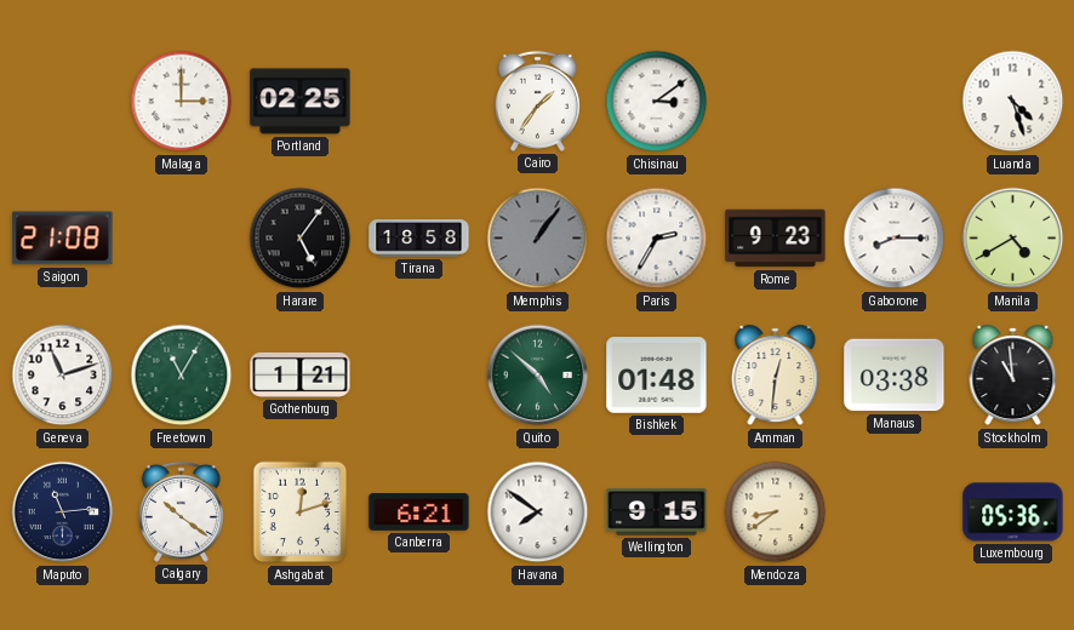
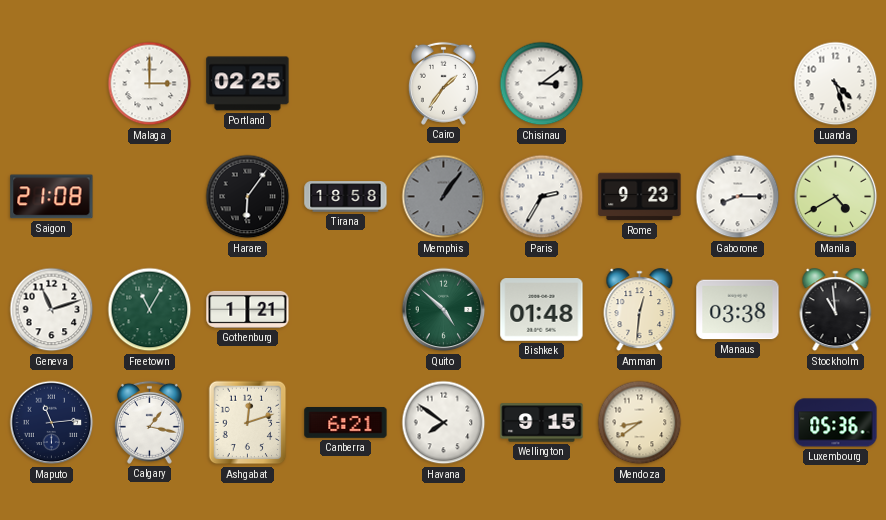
Harare: 5:06 -> 6:06
Calgary: 10:21 -> 1:17
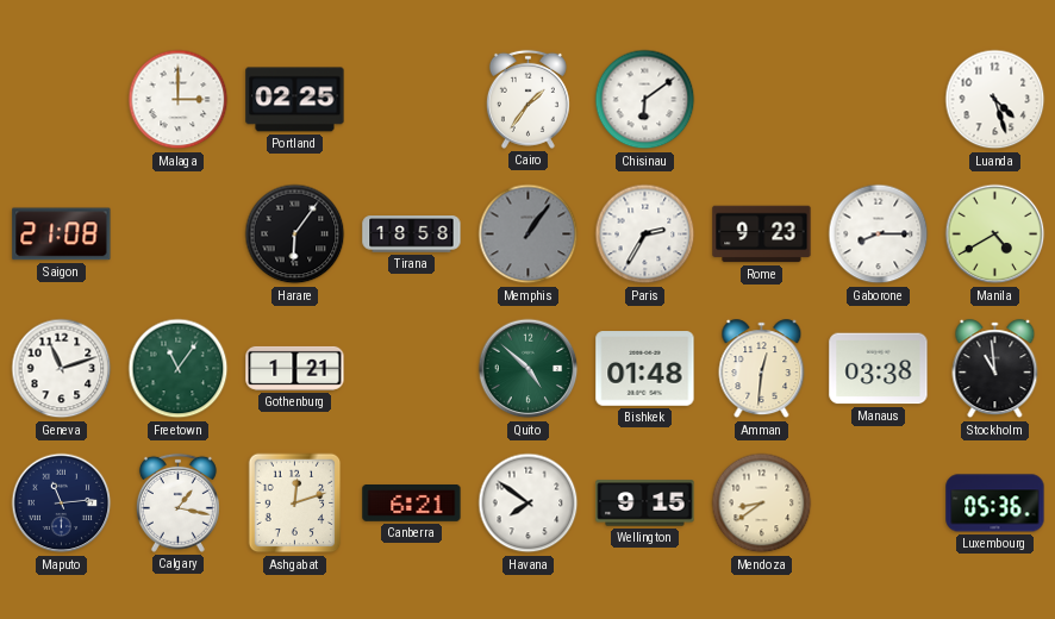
Chisinau: 3:09 -> 6:09
Freetown: 11:05 -> 11:06
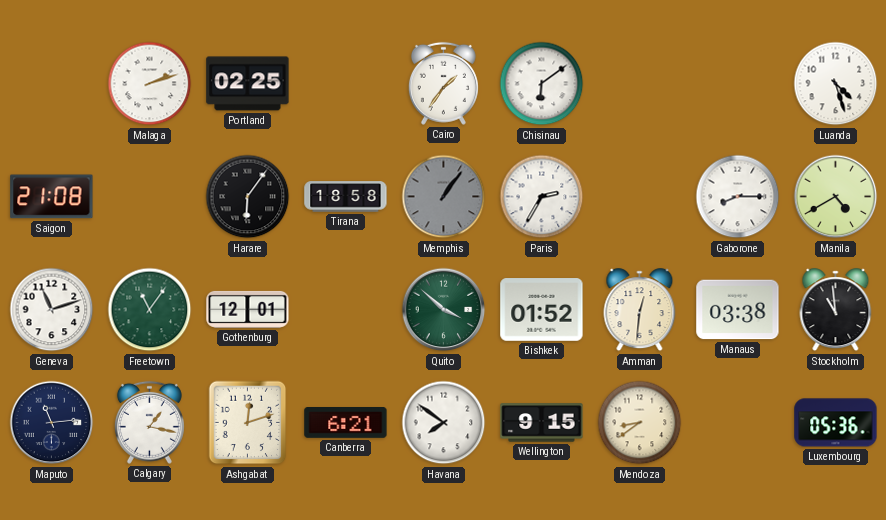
Malaga: 3:00 -> 2:12
Rome: 9:23 -> none
Gothenburg: 1:21 -> 12:01
Quito: 4:52 -> 3:52
Bishkek: 01:48 -> 01:52
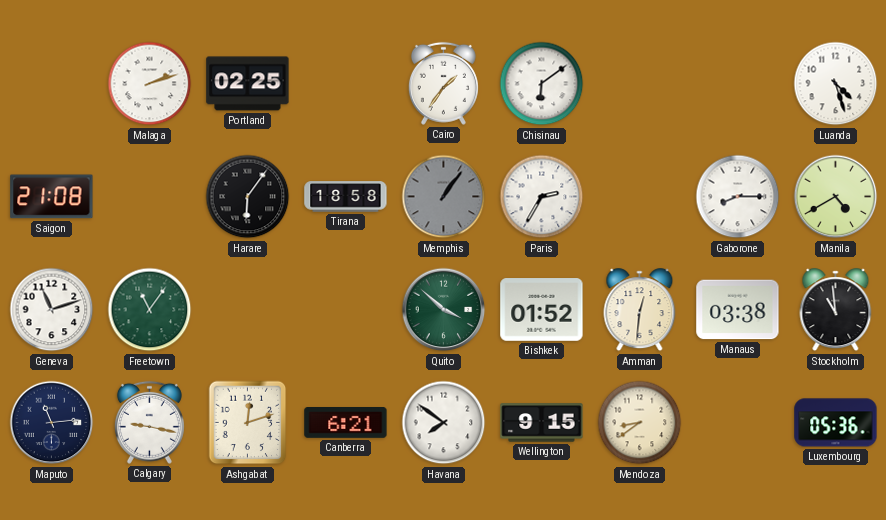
Gothenburg: 12:01 -> none
Calgary: 1:17 -> 9:17
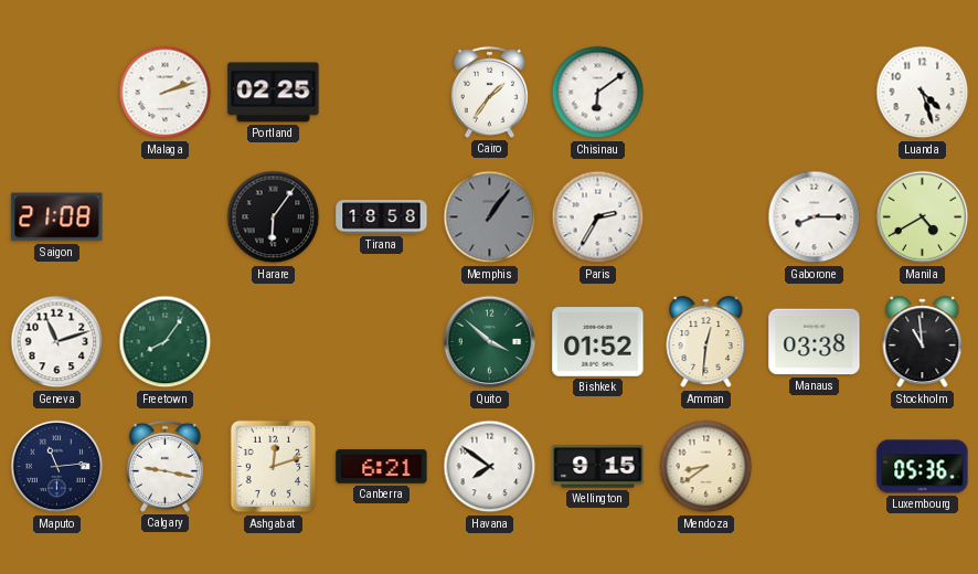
Freetown: 11:06 -> 8:06
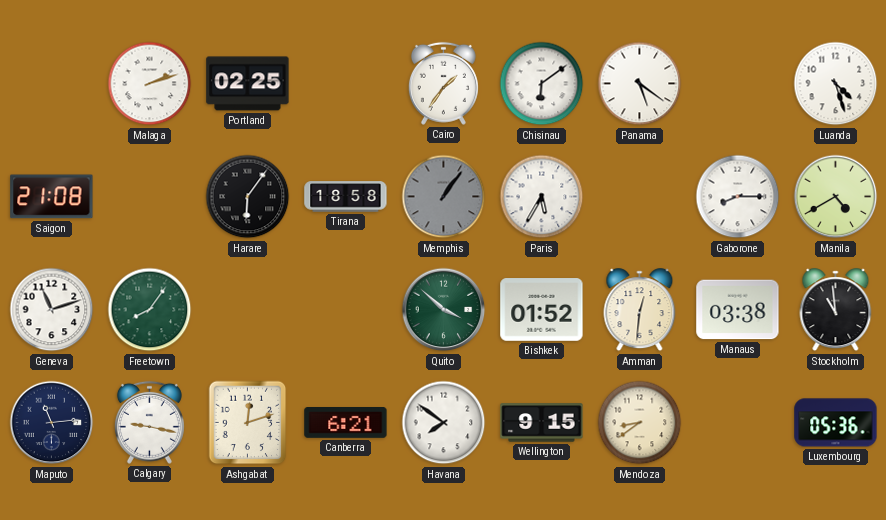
Panama: none -> 5:21
Paris: 2:35 -> 5:35
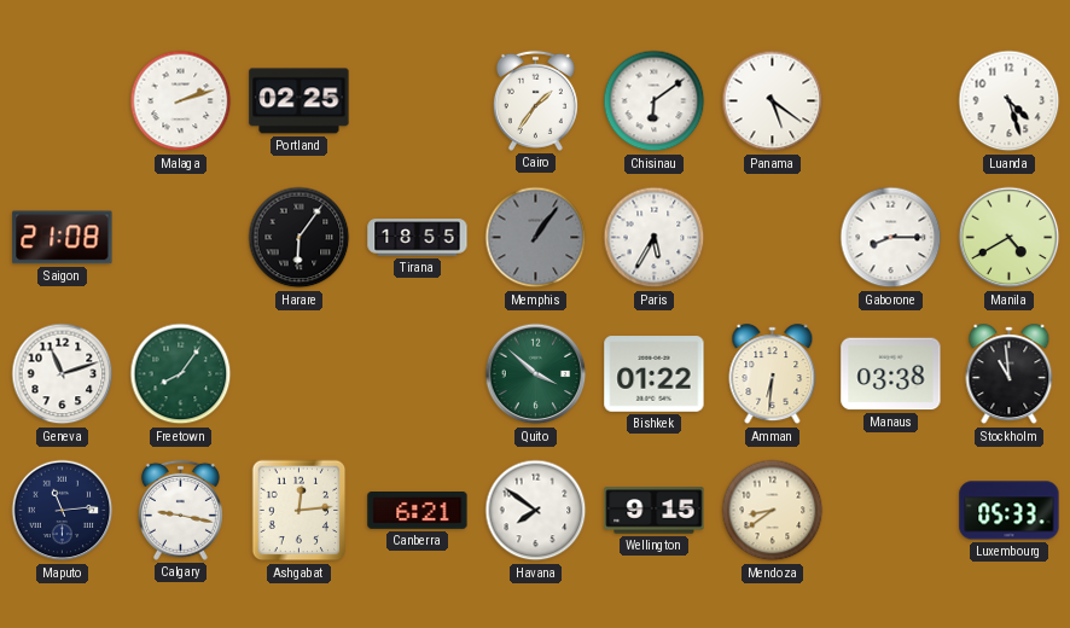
Tirana: 18:58 -> 18:55
Bishkek: 01:52 -> 01:22
Amman: 12:31 -> 6:31
Ashgabat: 12:12 -> 12:14
Luxembourg: 05:36 -> 05:33
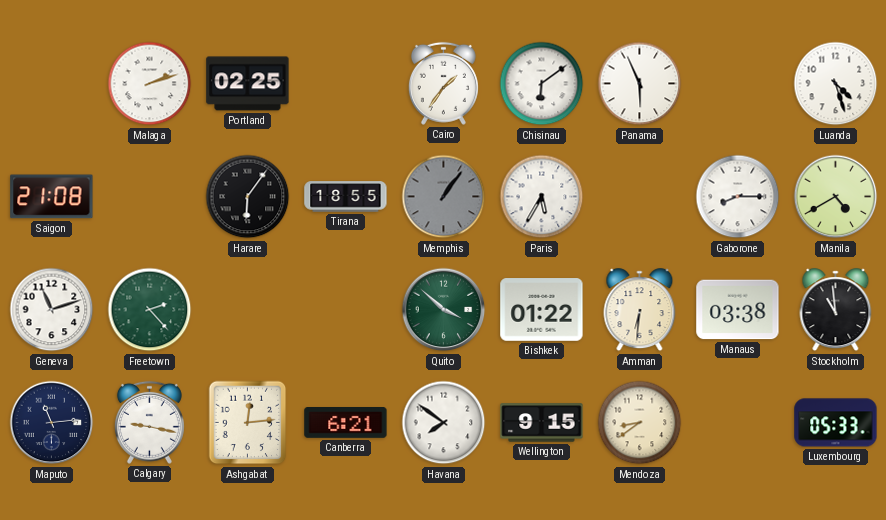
Panama: 5:21 -> 5:56
Freetown: 8:06 -> 2:23
